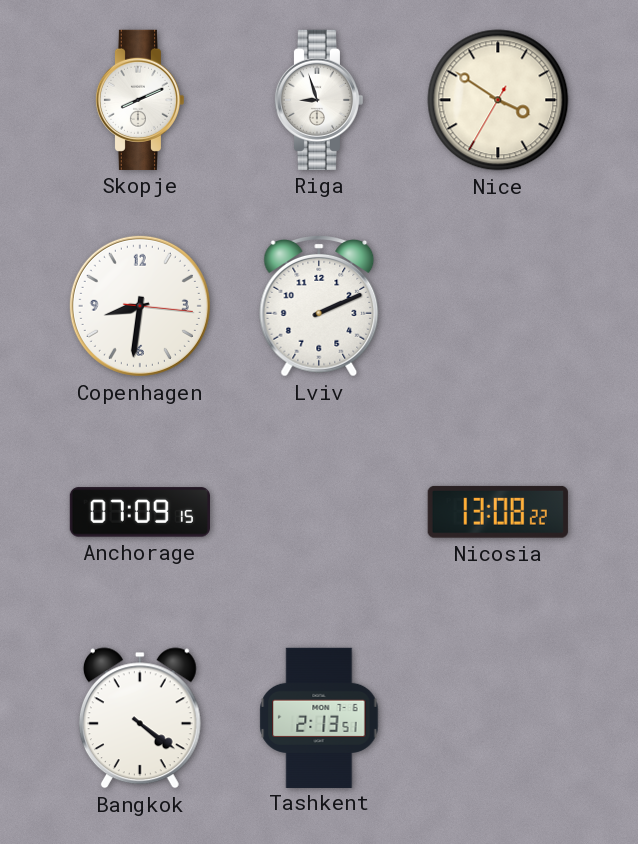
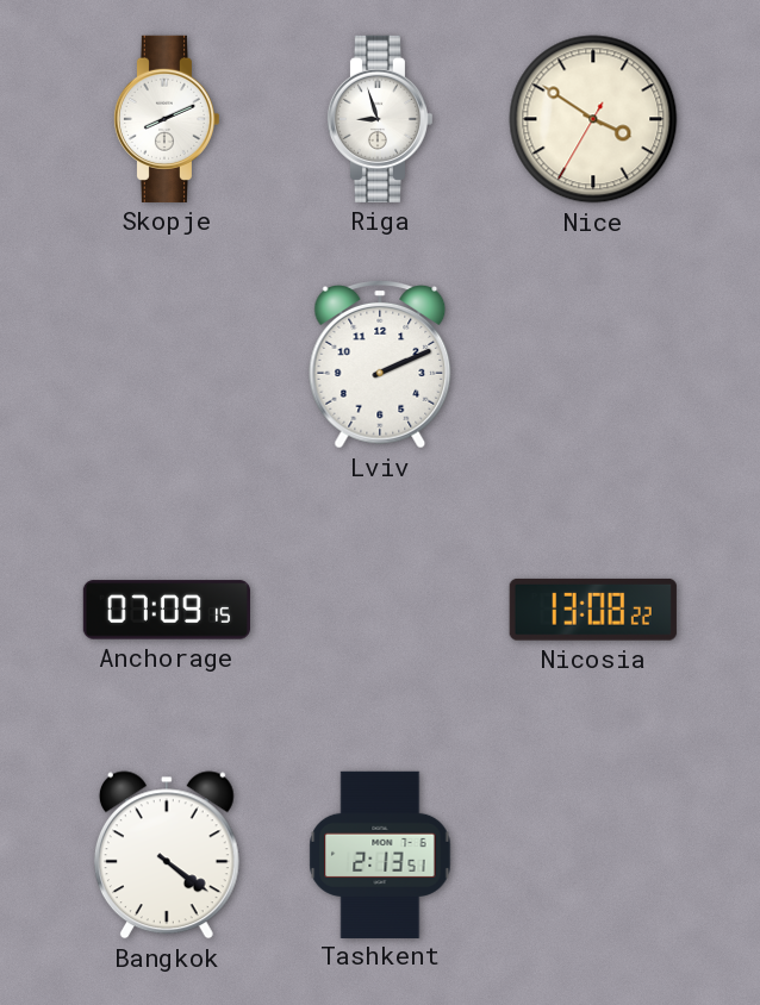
Copenhagen: 8:31 -> none
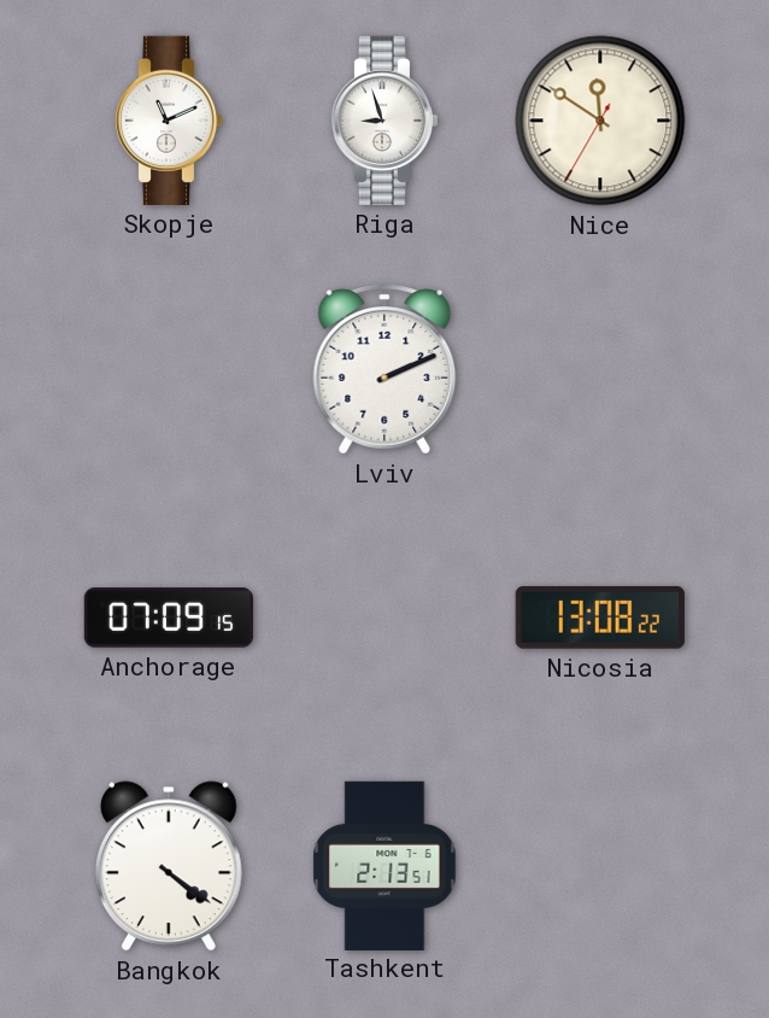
Skopje: 8:11 -> 11:11
Nice: 3:50 -> 11:50
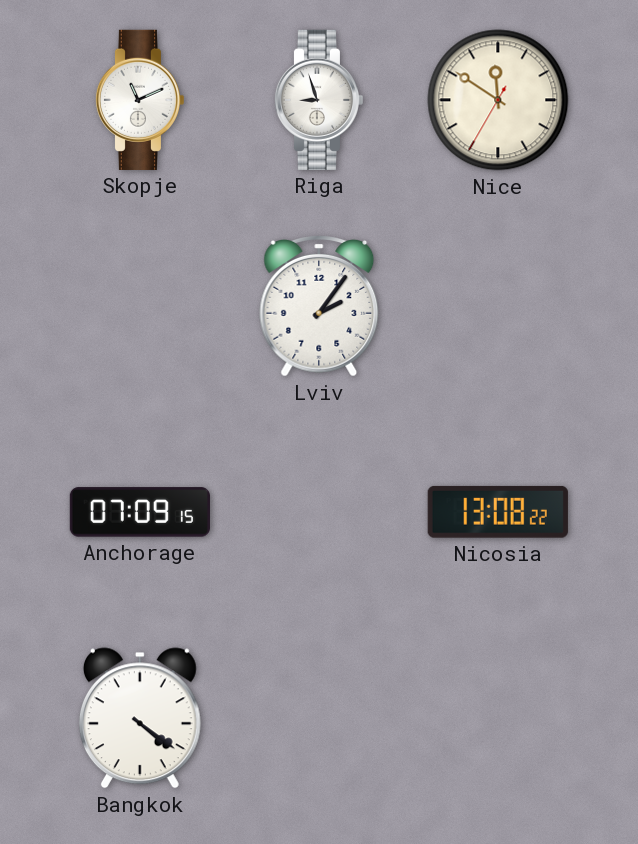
Lviv: 2:11 -> 2:06
Tashkent: 2:13 -> none
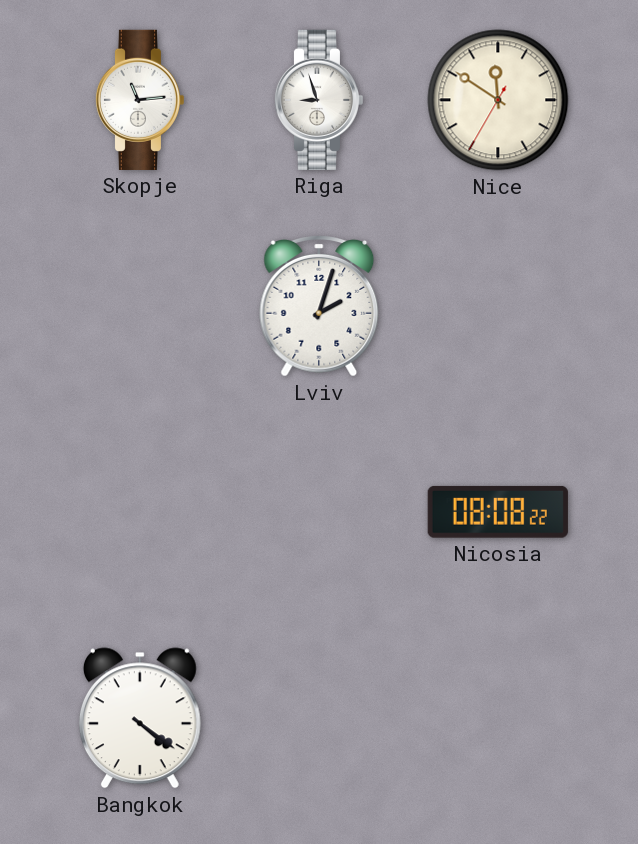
Skopje: 11:11 -> 11:14
Lviv: 2:06 -> 2:03
Anchorage: 07:09 -> none
Nicosia: 13:08 -> 08:08
